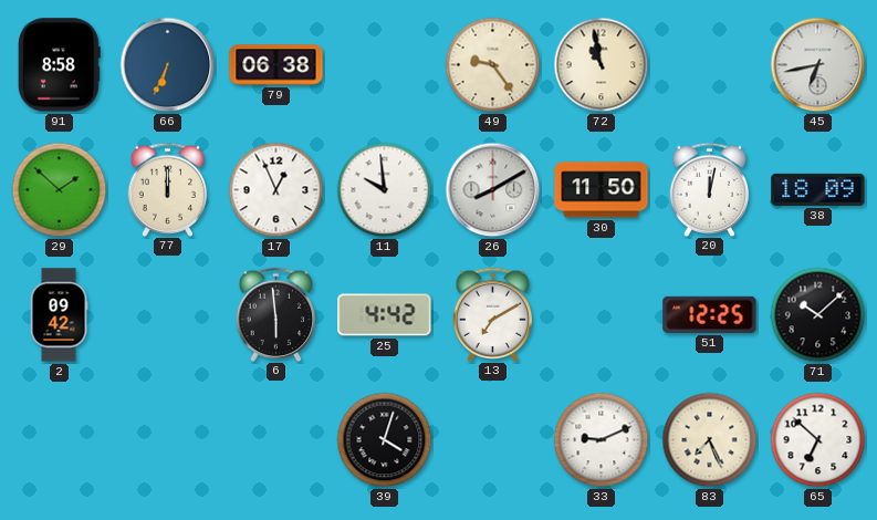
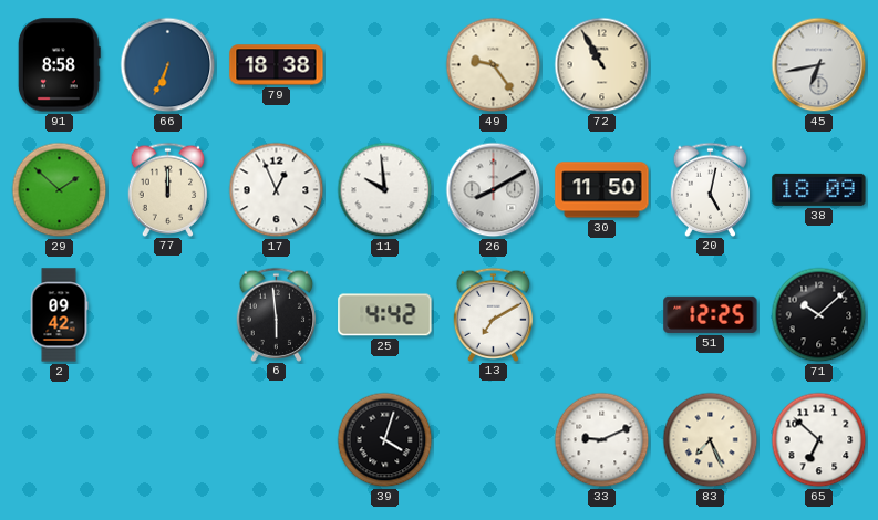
79: 06:38 -> 18:38
72: 10:58 -> 10:55
20: 12:02 -> 5:02
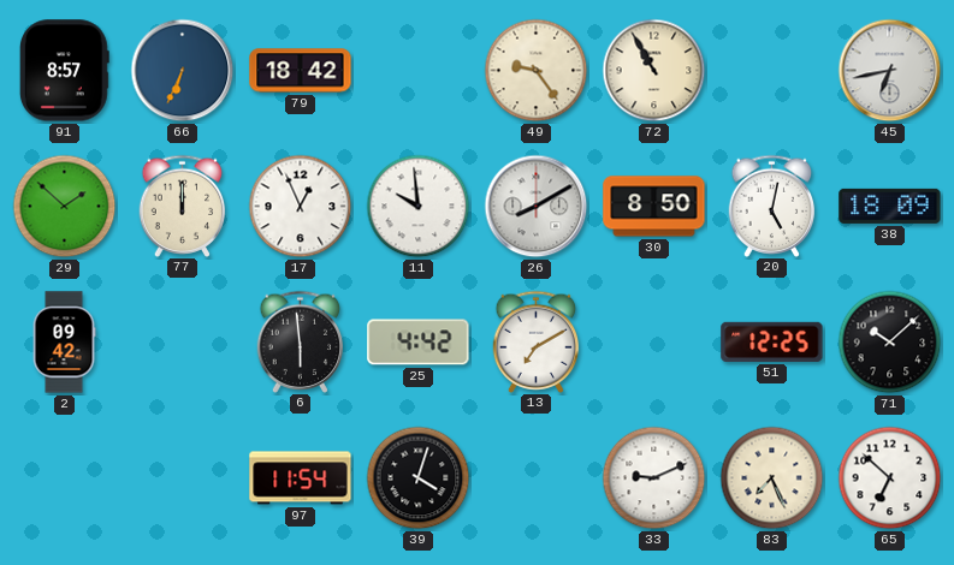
91: 8:58 -> 8:57
79: 18:38 -> 18:42
30: 11:50 -> 8:50
97: none -> 11:54
